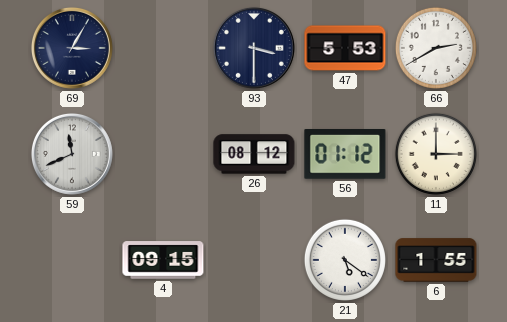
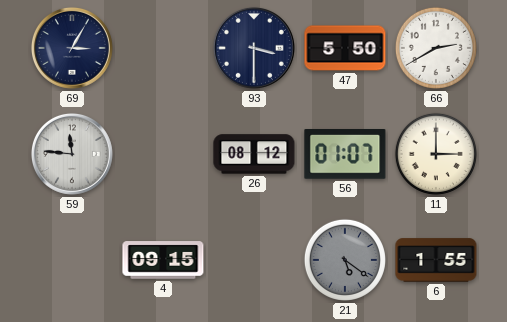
47: 5:53 -> 5:50
59: 11:41 -> 11:46
56: 01:12 -> 01:07
21 dial: white -> grey
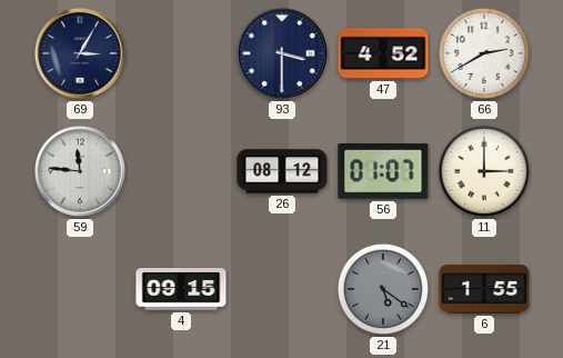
47: 5:50 -> 4:52
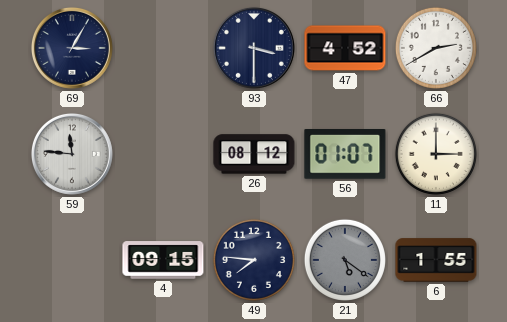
49: none -> 7:46
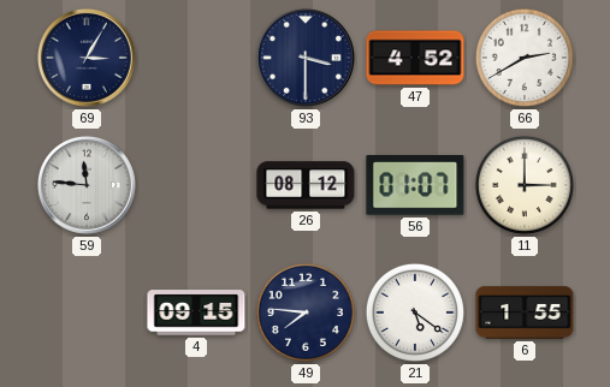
21 dial: grey -> white
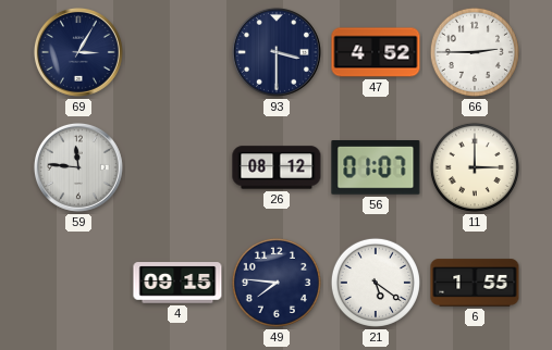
66: 2:40 -> 2:45
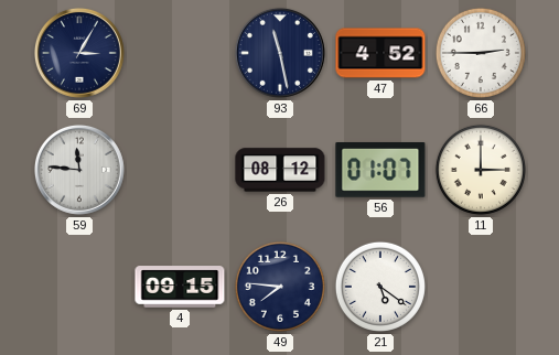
93: 3:30 -> 11:28
6: 1:55 -> none
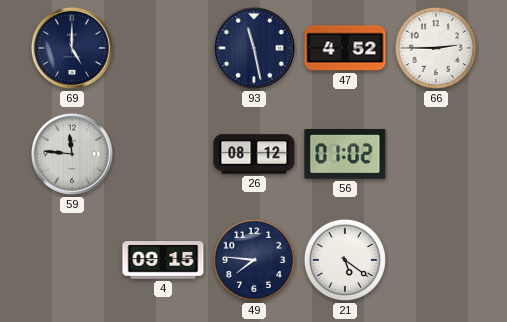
69: 3:05 -> 5:00
56: 01:07 -> 01:02
11: 3:00 -> none
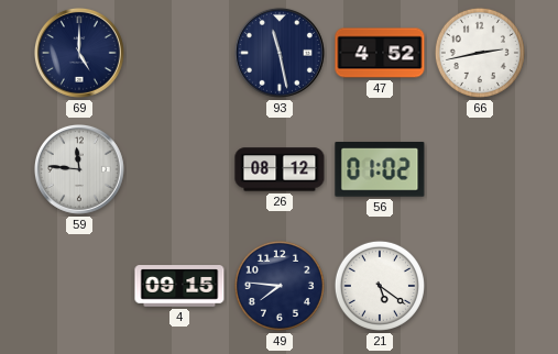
66: 2:45 -> 2:43
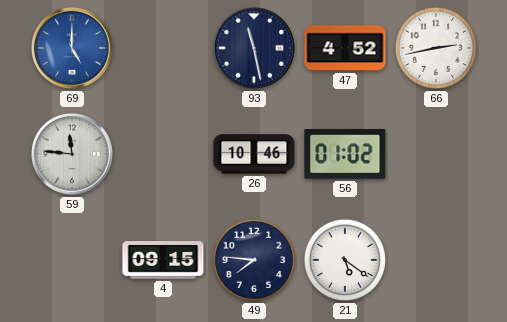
69 dial: navy -> blue
26: 08:12 -> 10:46
